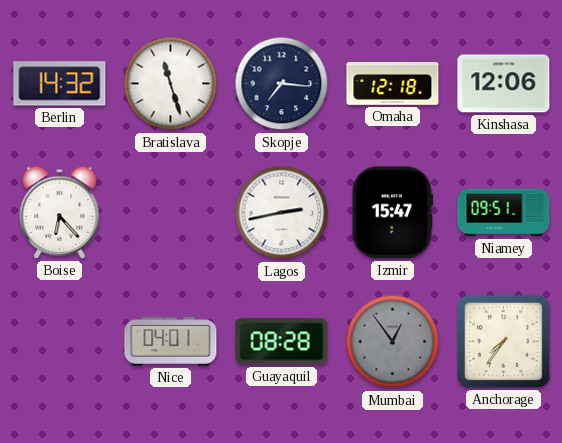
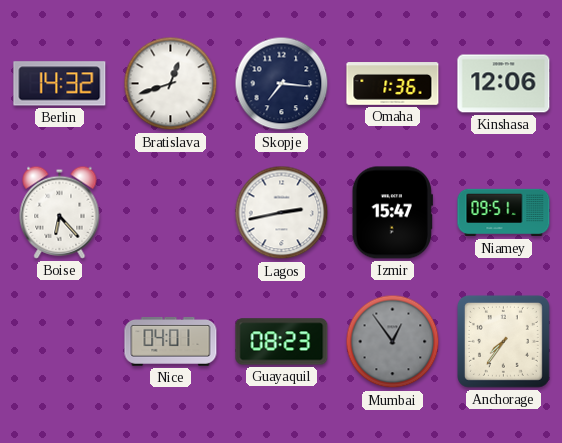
Bratislava: 11:27 -> 12:42
Omaha: 12:18 -> 1:36
Guayaquil: 08:28 -> 08:23
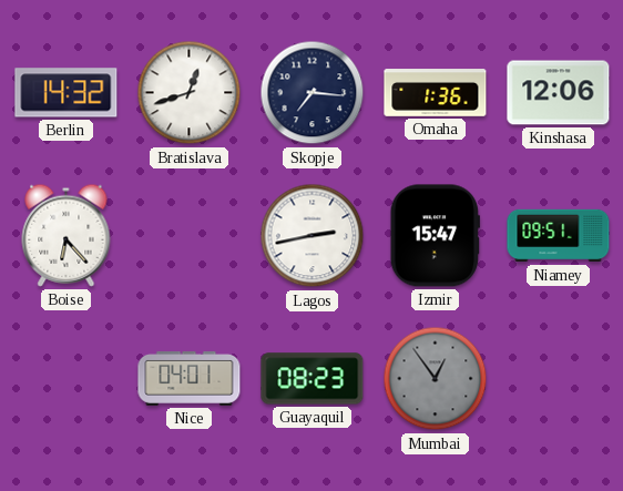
Anchorage: 7:36 -> none
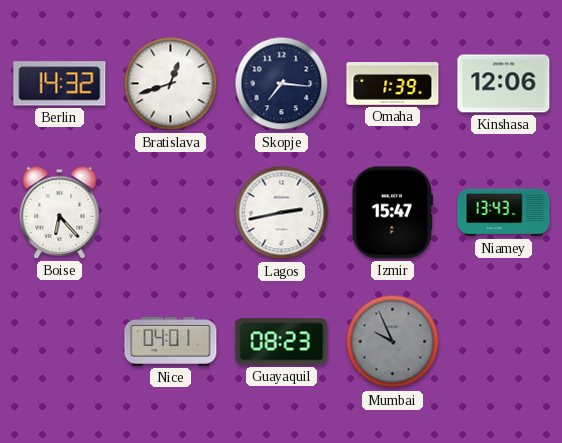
Omaha: 1:36 -> 1:39
Niamey: 09:51 -> 13:43
Mumbai: 12:54 -> 9:56
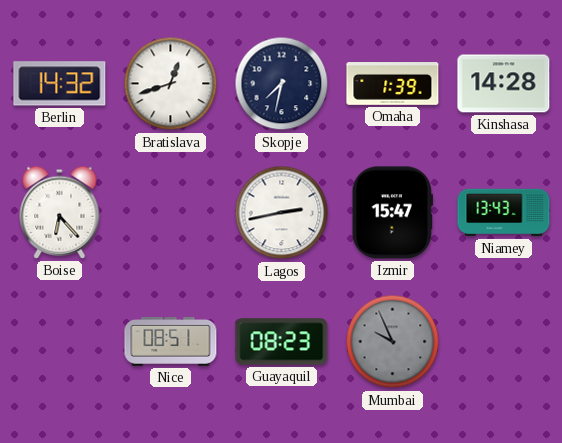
Skopje: 7:16 -> 7:32
Kinshasa: 12:06 -> 14:28
Nice: 04:01 -> 08:51
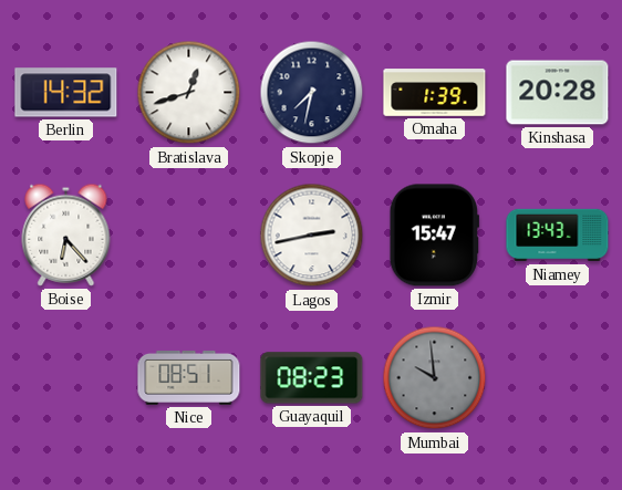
Kinshasa: 14:28 -> 20:28
Mumbai: 9:56 -> 9:59
